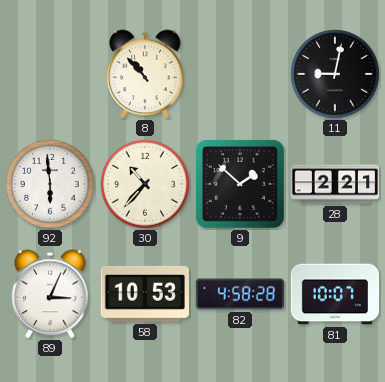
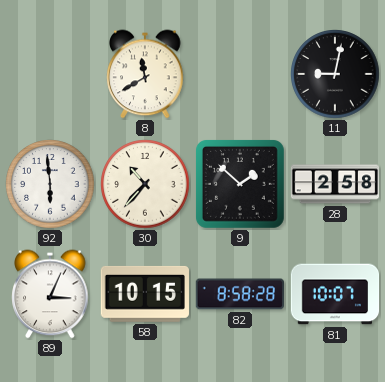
8: 10:53 -> 11:40
28: 2:21 -> 2:58
58: 10:53 -> 10:15
82: 4:58 -> 8:58
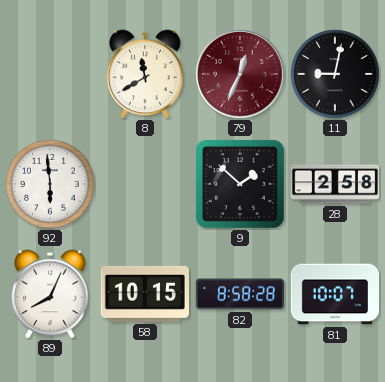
79: none -> 12:34
30: 10:37 -> none
89: 3:04 -> 8:04
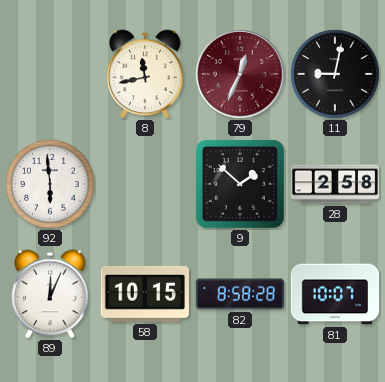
8: 11:40 -> 11:43
89: 8:04 -> 12:04
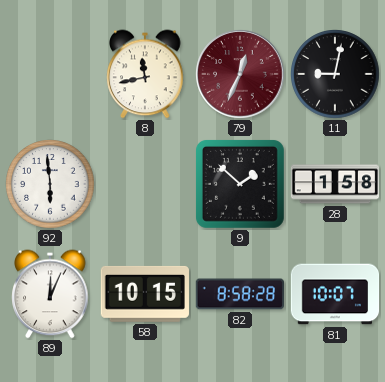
28: 2:58 -> 1:58
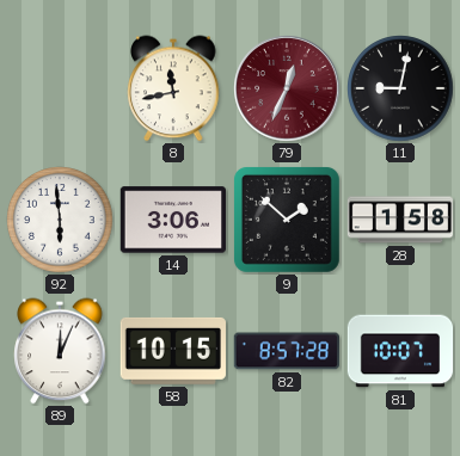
14: none -> 3:06
82: 8:58 -> 8:57
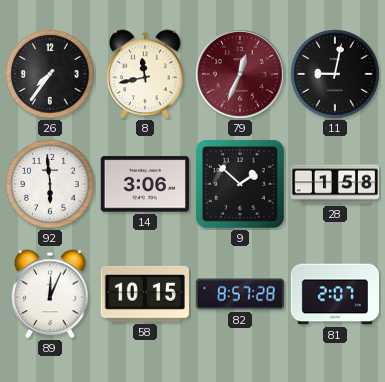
26: none -> 7:36
81: 10:07 -> 2:07
